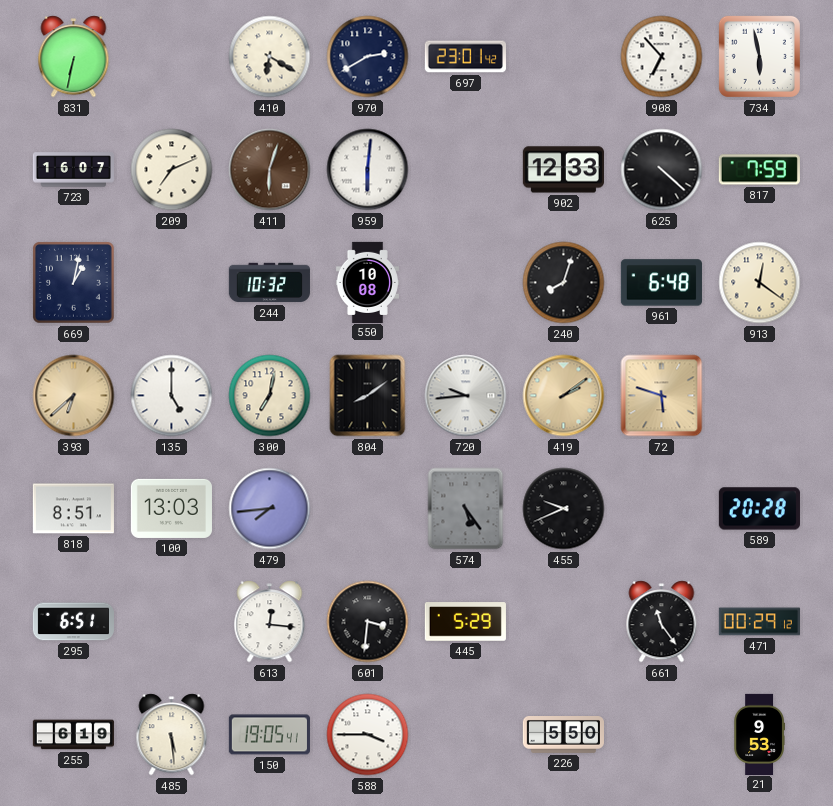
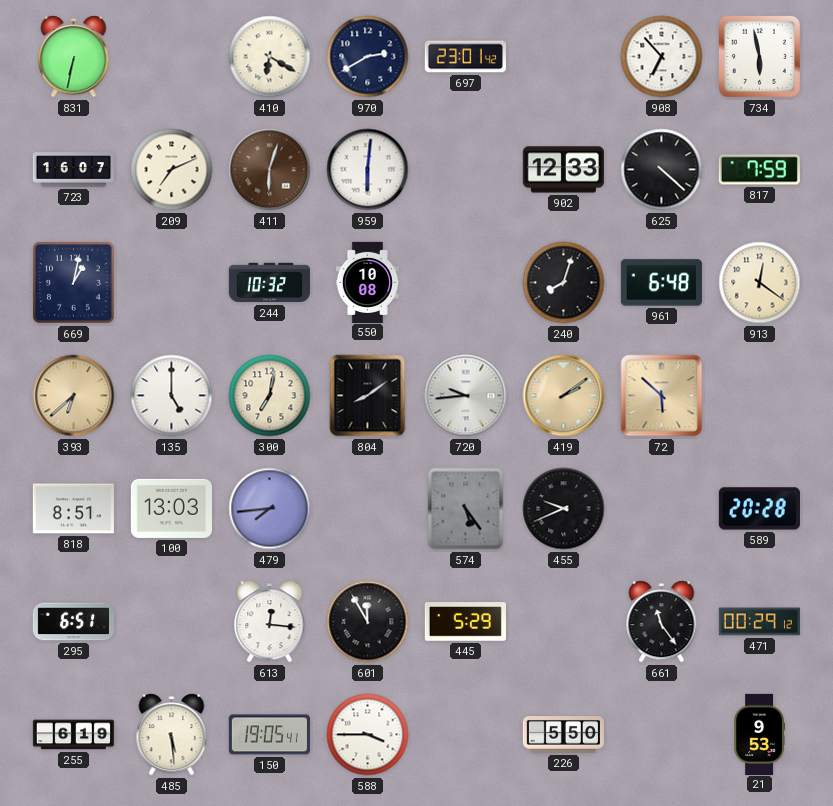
72: 5:48 -> 5:52
601: 3:31 -> 11:55
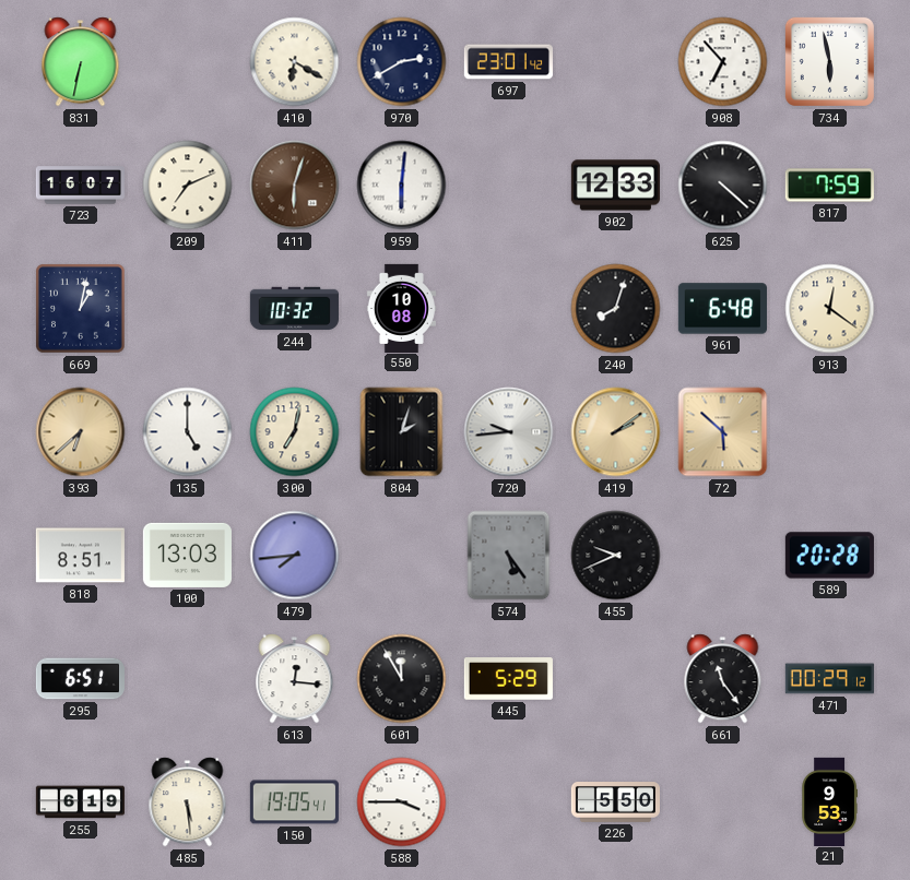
804: 8:09 -> 2:03
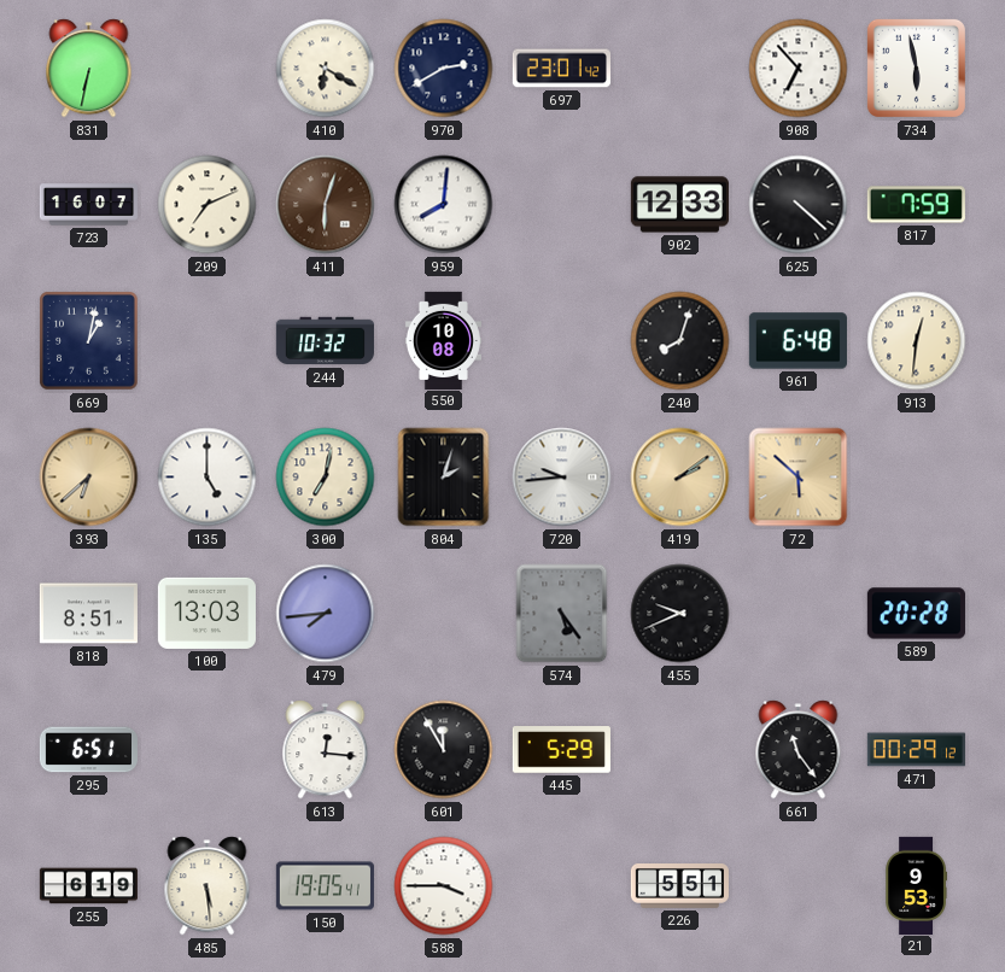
959: 6:01 -> 8:01
913: 12:21 -> 12:31
226: 5:50 -> 5:51
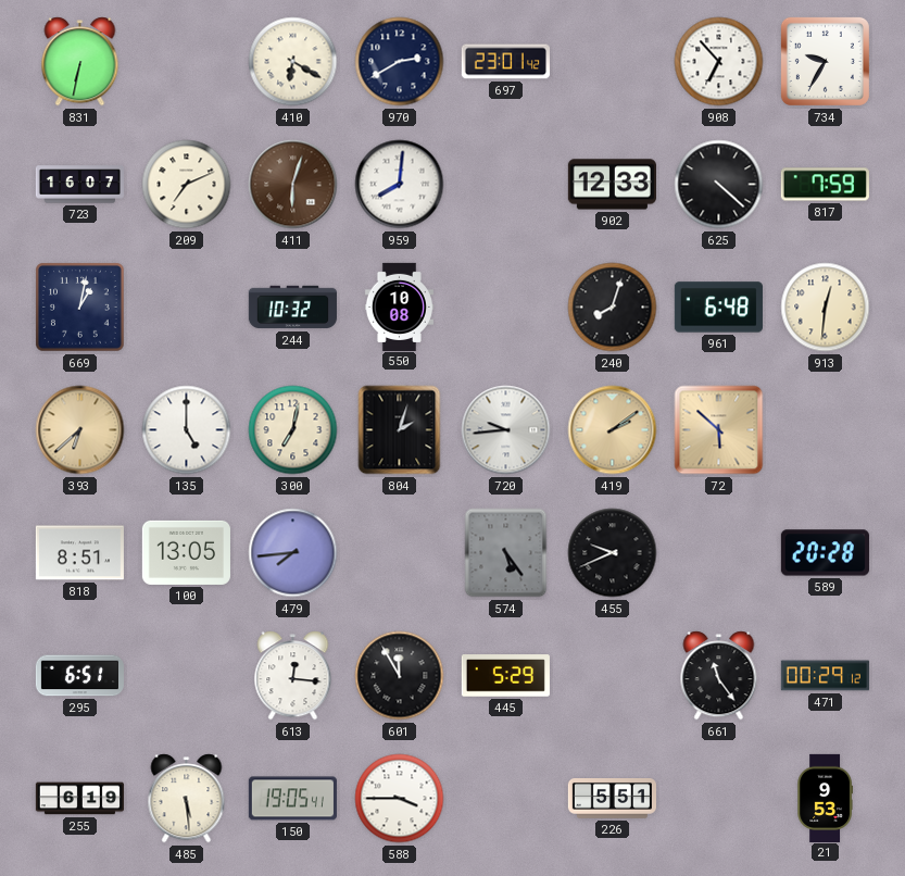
734: 5:58 -> 9:35
100: 13:03 -> 13:05
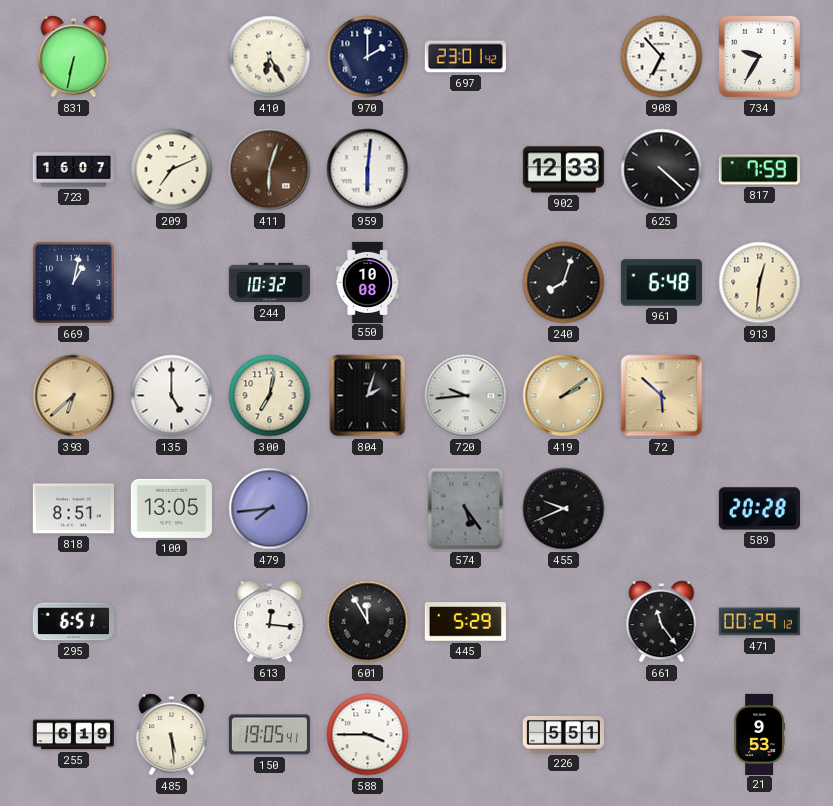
410: 6:20 -> 6:25
970: 2:40 -> 2:00
959: 8:01 -> 6:01
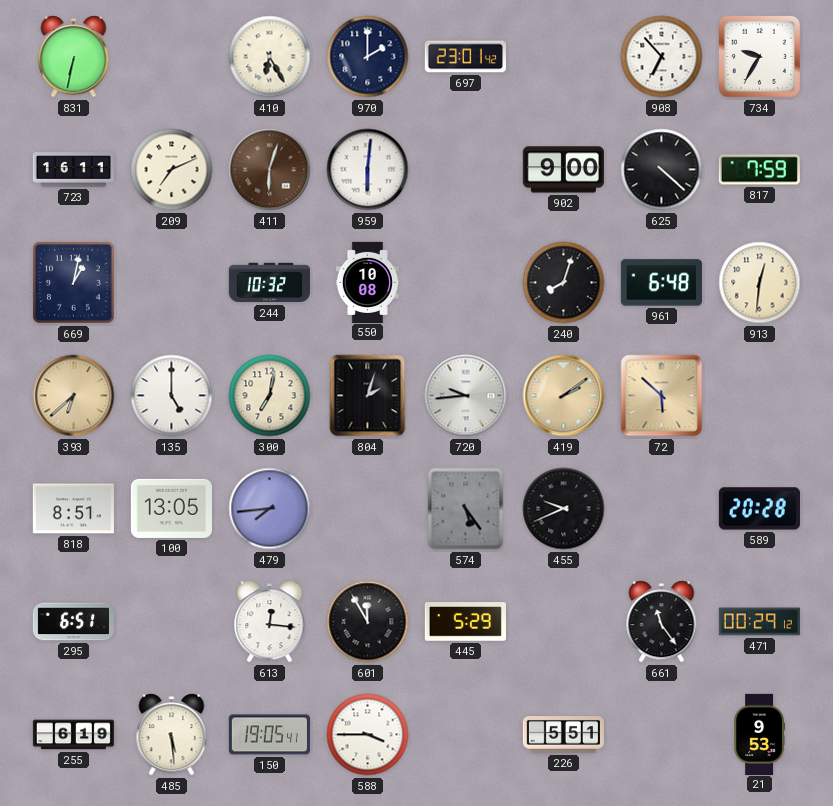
723: 16:07 -> 16:11
902: 12:33 -> 9:00
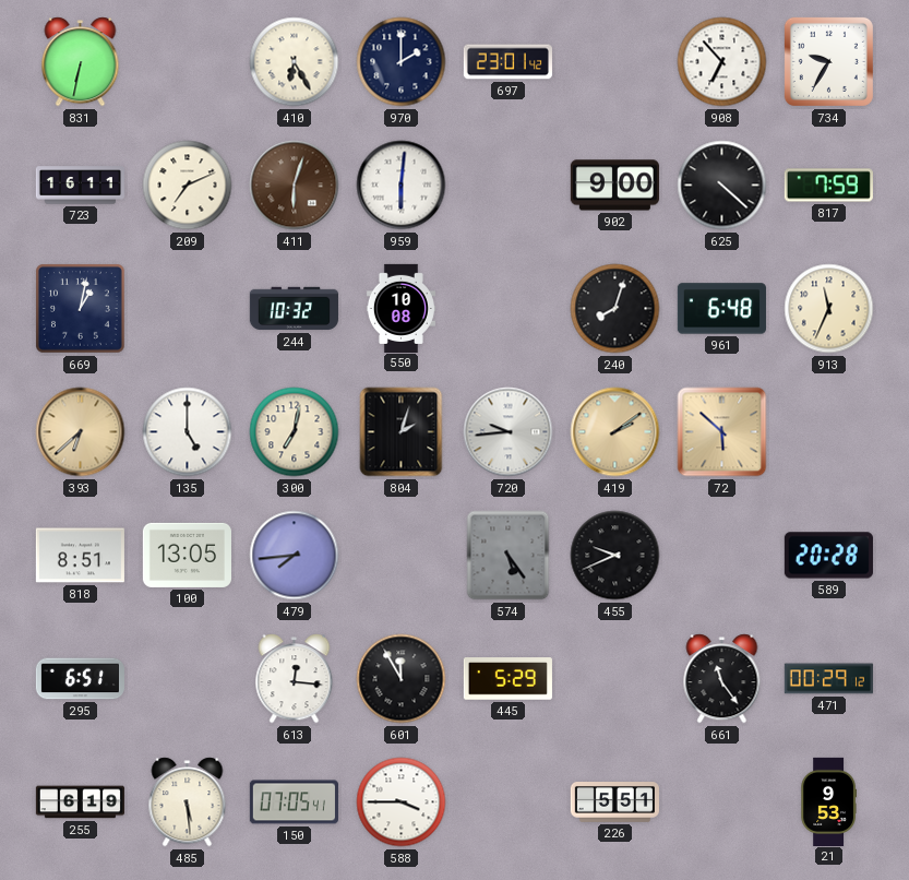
913: 12:31 -> 11:34
150: 19:05 -> 07:05
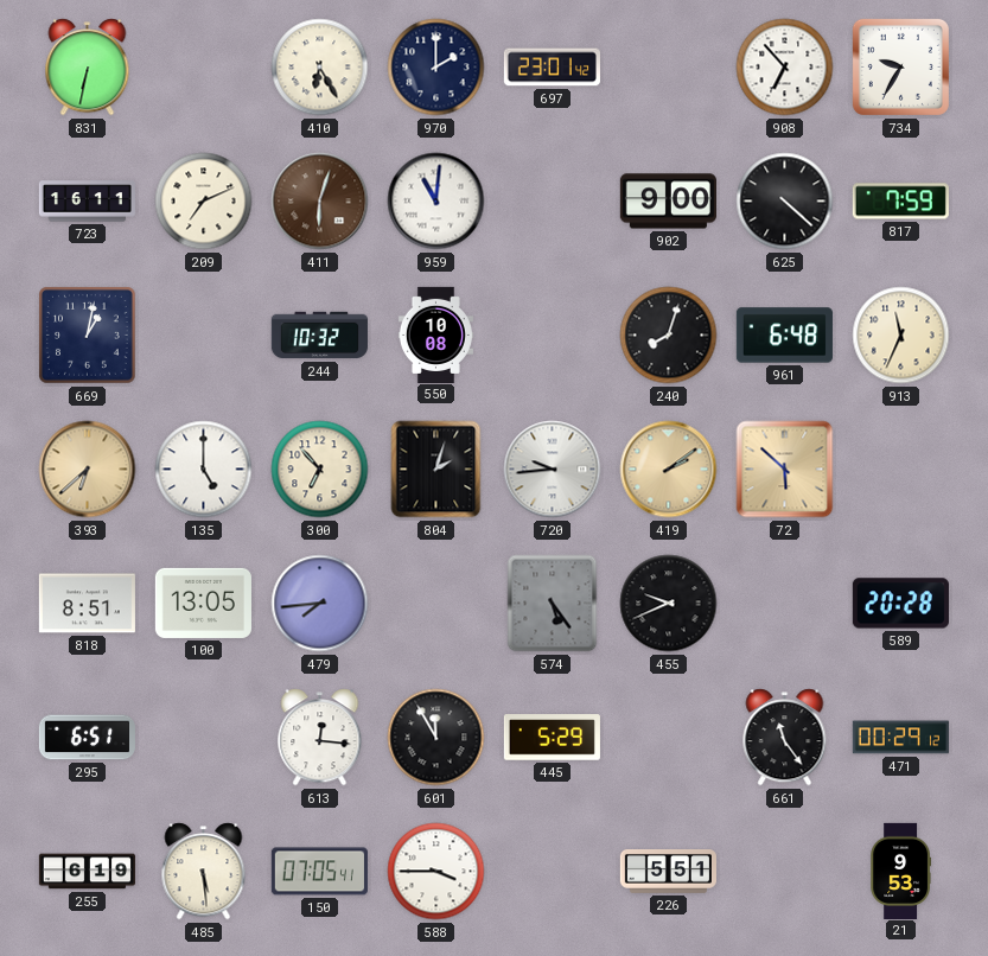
959: 6:01 -> 11:01
300: 7:02 -> 6:53
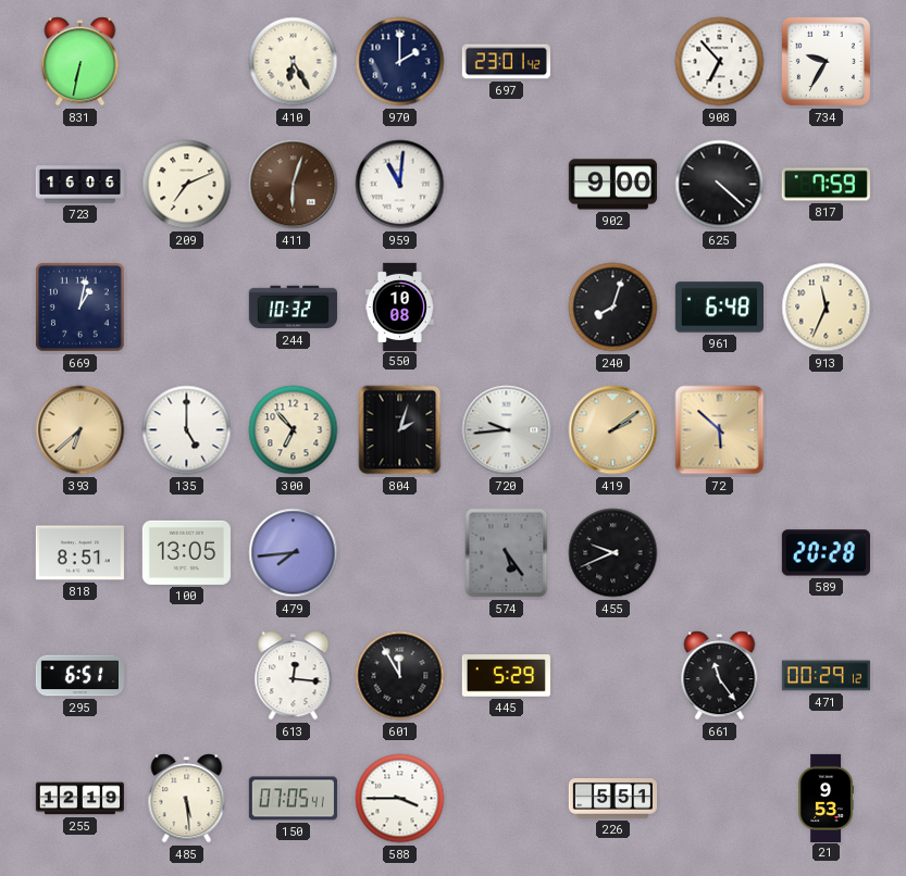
723: 16:11 -> 16:06
255: 6:19 -> 12:19
